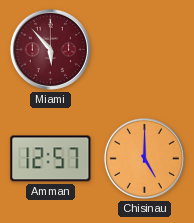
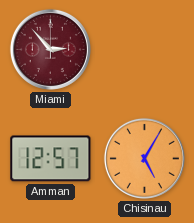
Miami: 5:53 -> 2:53
Chisinau: 5:00 -> 5:05
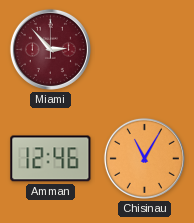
Amman: 12:57 -> 12:46
Chisinau: 5:05 -> 11:05
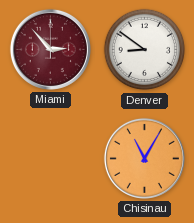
Denver: none -> 8:51
Amman: 12:46 -> none
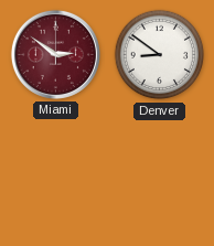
Miami: 2:53 -> 2:51
Chisinau: 11:05 -> none
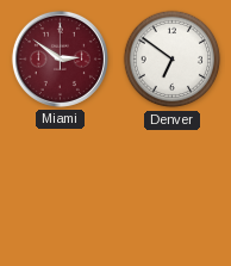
Denver: 8:51 -> 6:51
